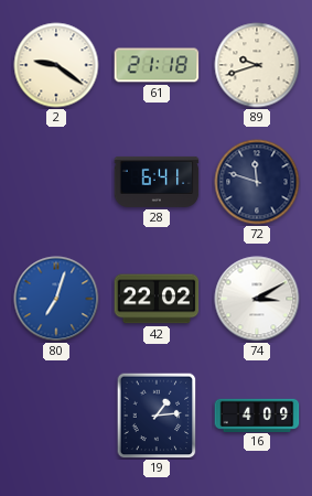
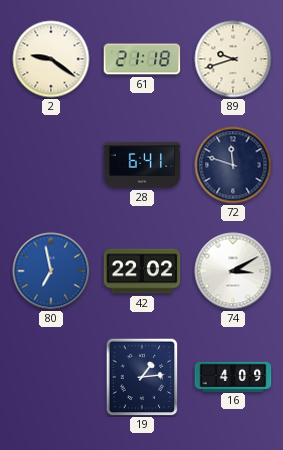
80: 7:03 -> 6:58
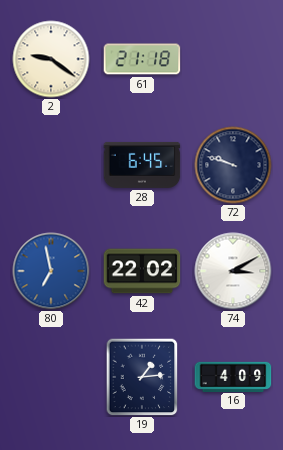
89: 9:42 -> none
28: 6:41 -> 6:45
72: 11:48 -> 9:48
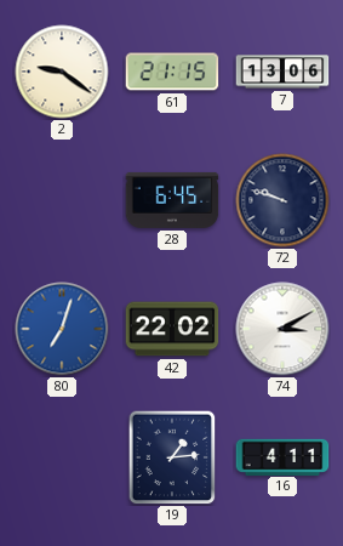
61: 21:18 -> 21:15
7: none -> 13:06
80: 6:58 -> 7:03
16: 4:09 -> 4:11
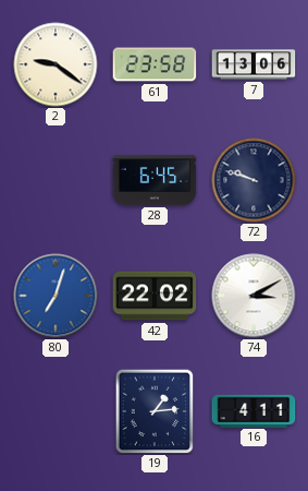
61: 21:15 -> 23:58
